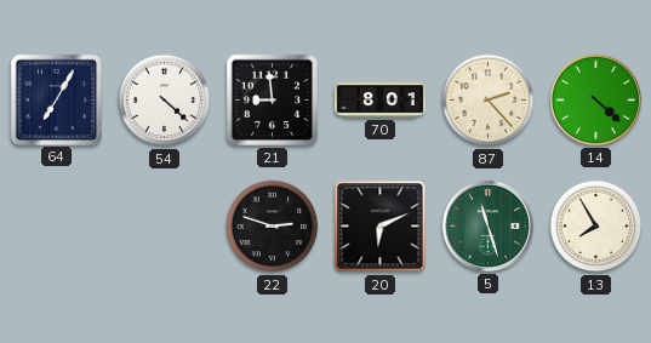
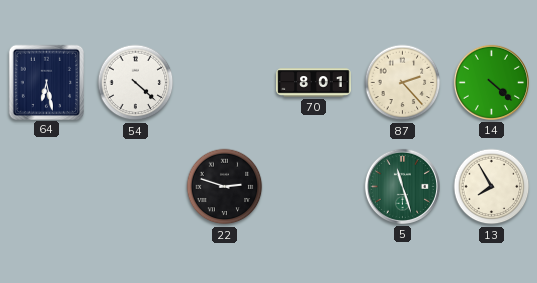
64: 7:05 -> 6:28
21: 8:59 -> none
20: 6:11 -> none
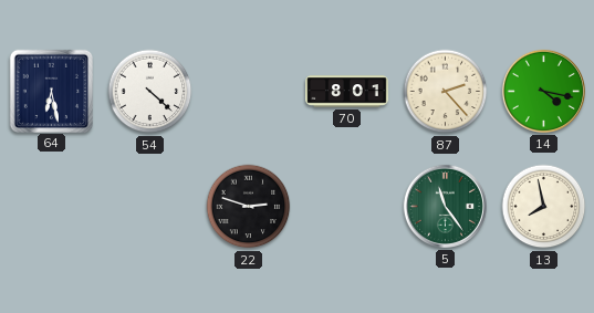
14: 4:22 -> 4:17
5: 11:27 -> 11:24
13: 7:55 -> 7:58
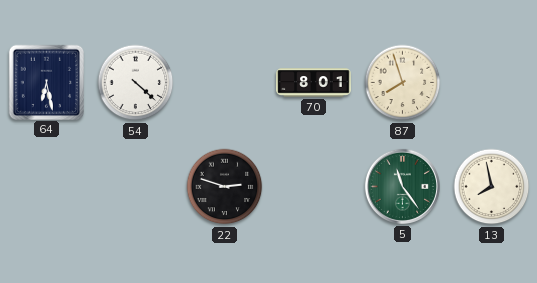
87: 2:23 -> 7:57
14: 4:17 -> none
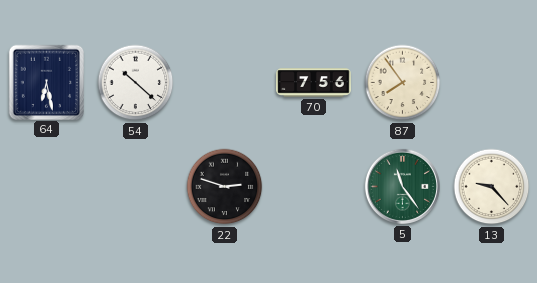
54: 4:22 -> 10:22
70: 8:01 -> 7:56
87: 7:57 -> 7:54
13: 7:58 -> 9:23
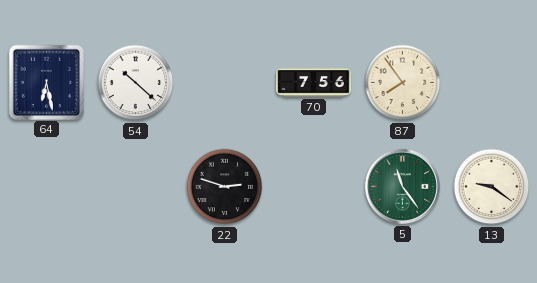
13: 9:23 -> 9:21
